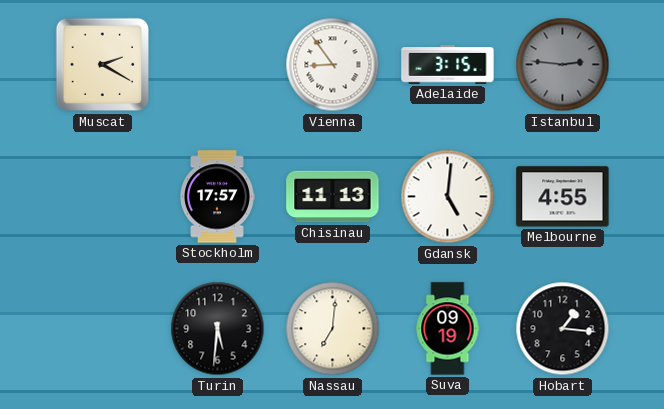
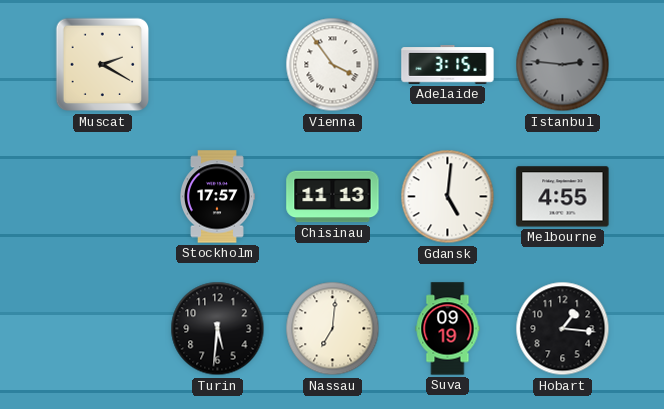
Vienna: 8:54 -> 3:54
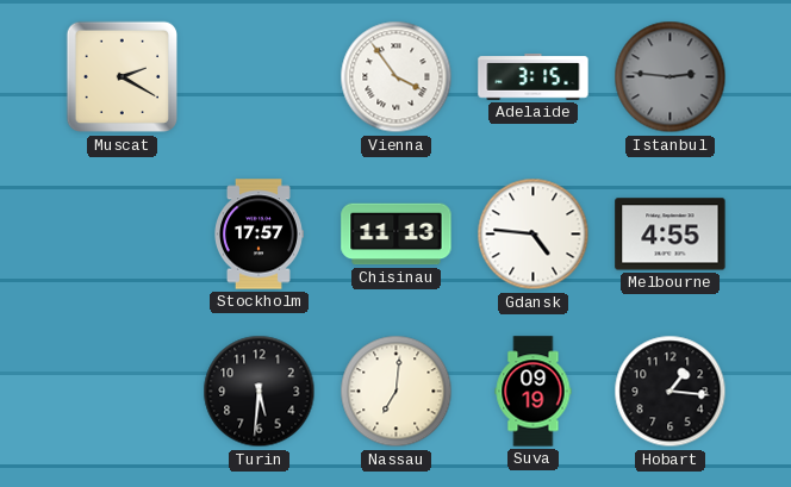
Gdansk: 5:01 -> 4:46
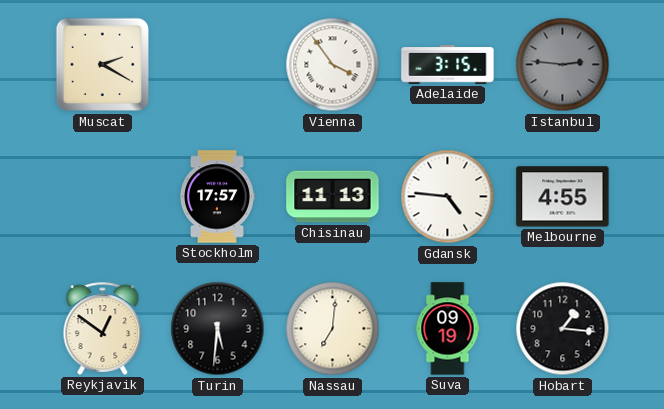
Reykjavik: none -> 12:51
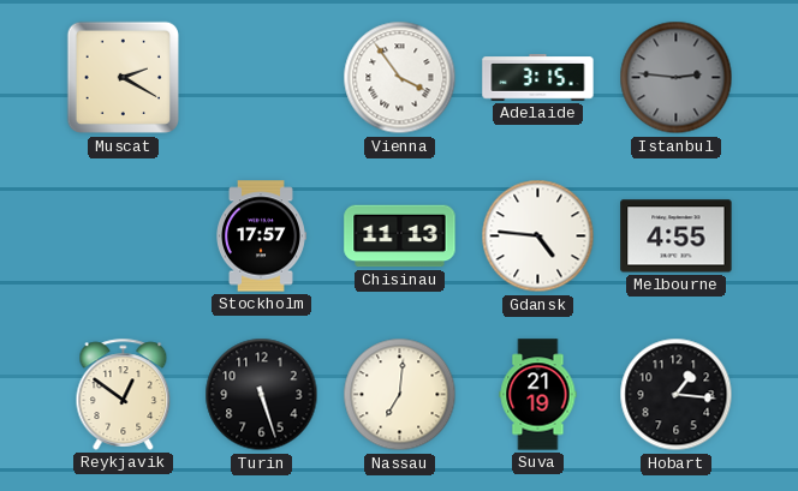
Turin: 5:31 -> 5:27
Suva: 09:19 -> 21:19
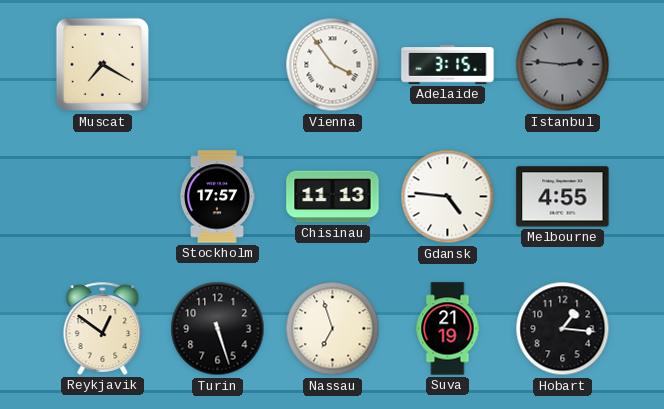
Muscat: 2:20 -> 7:20
Nassau: 7:01 -> 6:57
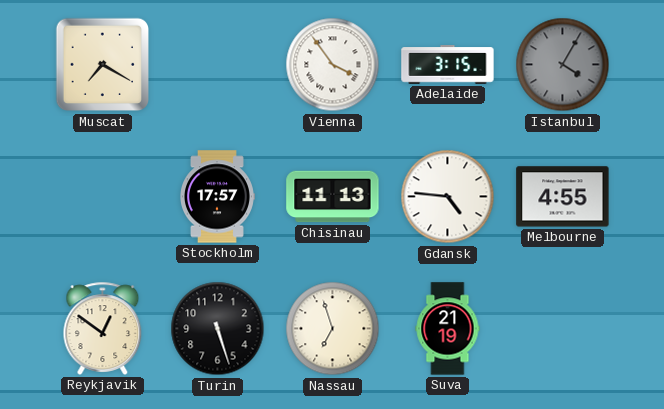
Istanbul: 2:46 -> 4:05
Hobart: 1:16 -> none
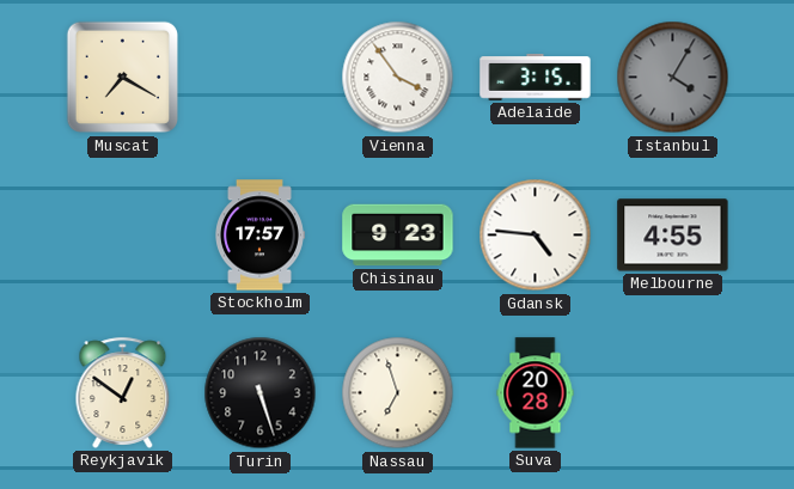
Chisinau: 11:13 -> 9:23
Suva: 21:19 -> 20:28
